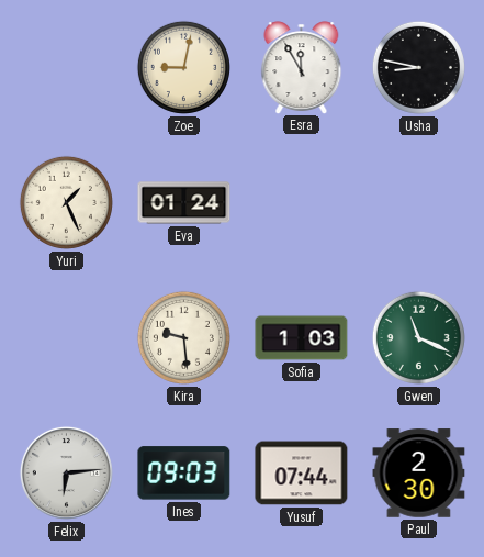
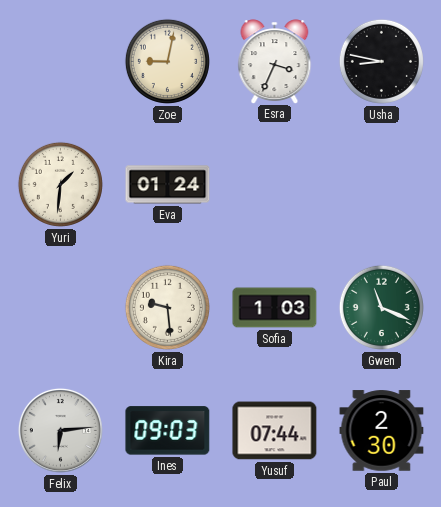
Esra: 11:55 -> 3:34
Yuri: 1:26 -> 1:31
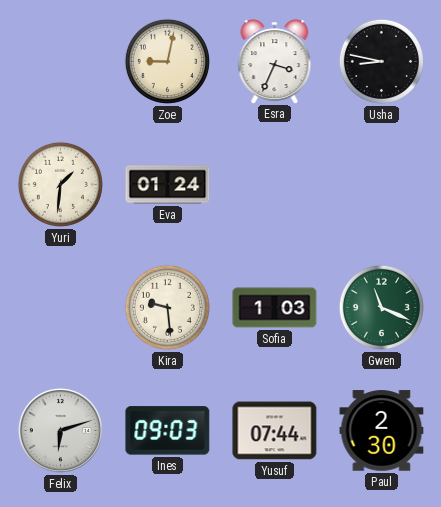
Felix: 6:14 -> 6:12
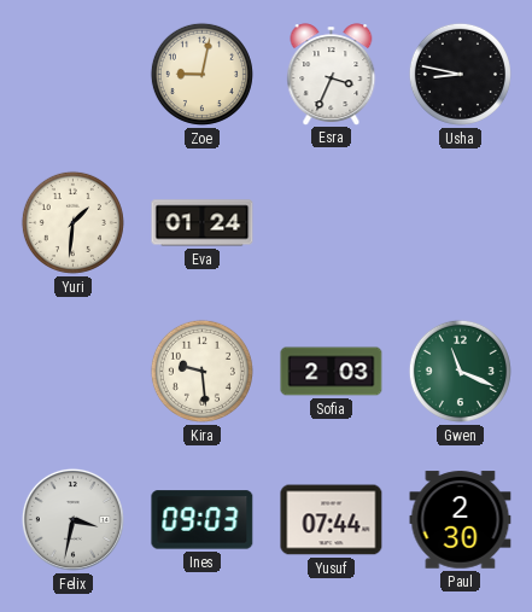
Sofia: 1:03 -> 2:03
Felix: 6:12 -> 3:32
